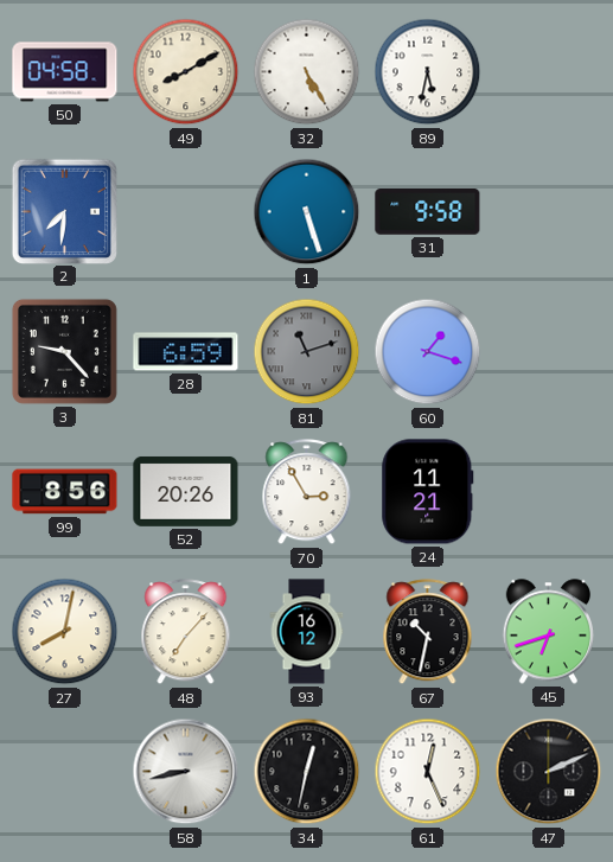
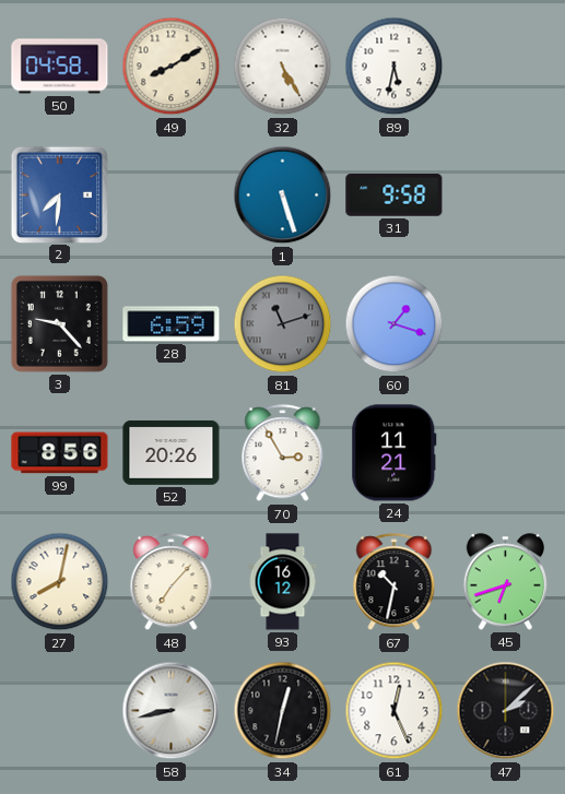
47: 2:11 -> 2:08
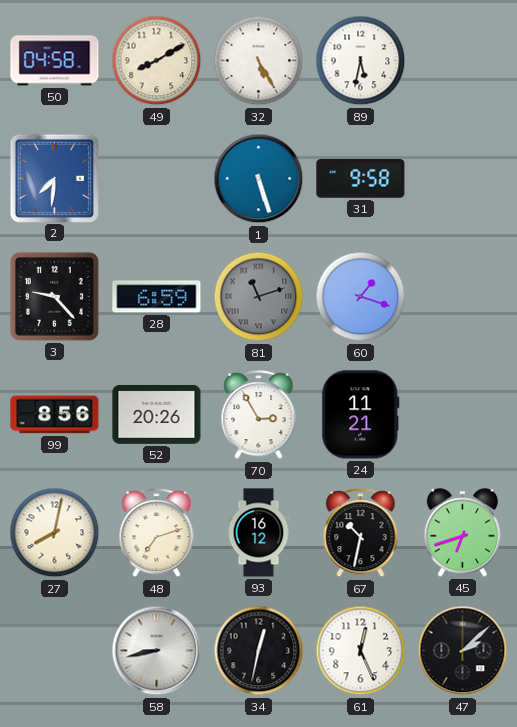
48: 7:07 -> 7:12
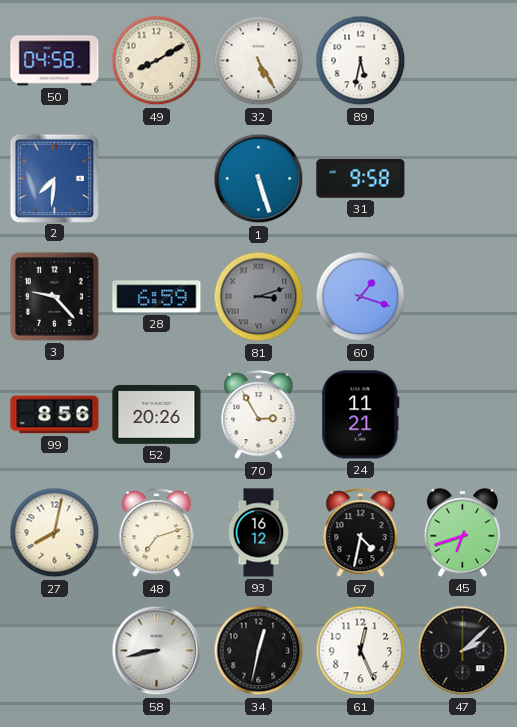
81: 11:12 -> 3:12
67: 10:32 -> 4:32
